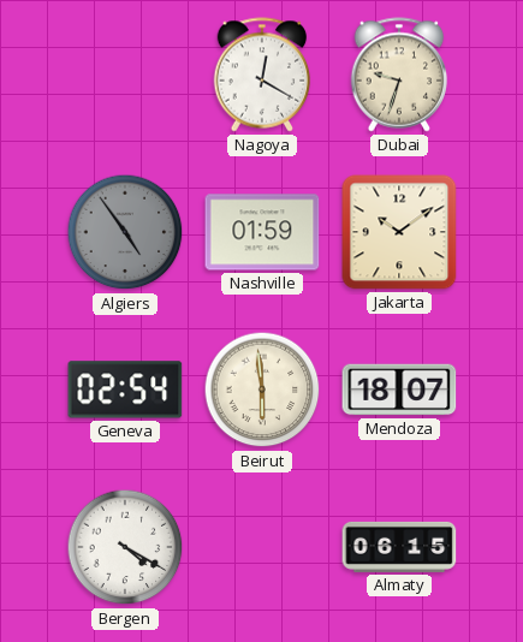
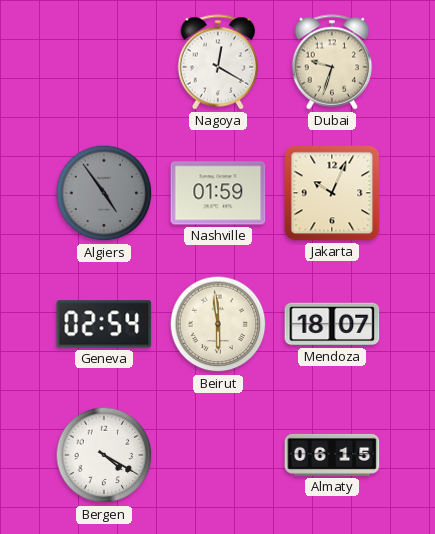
Jakarta: 10:09 -> 10:04
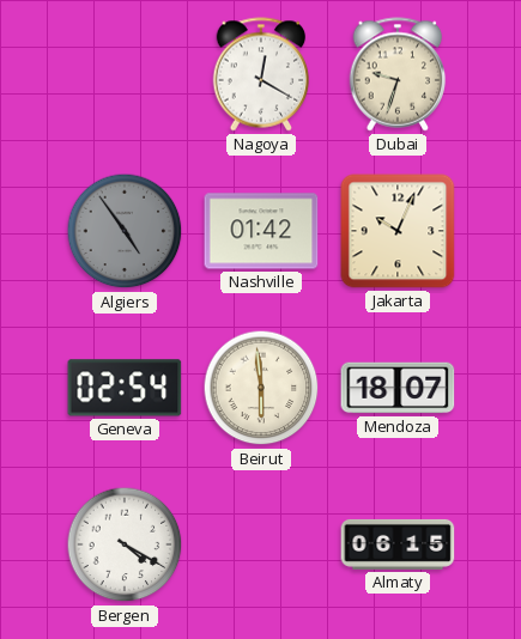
Nashville: 01:59 -> 01:42
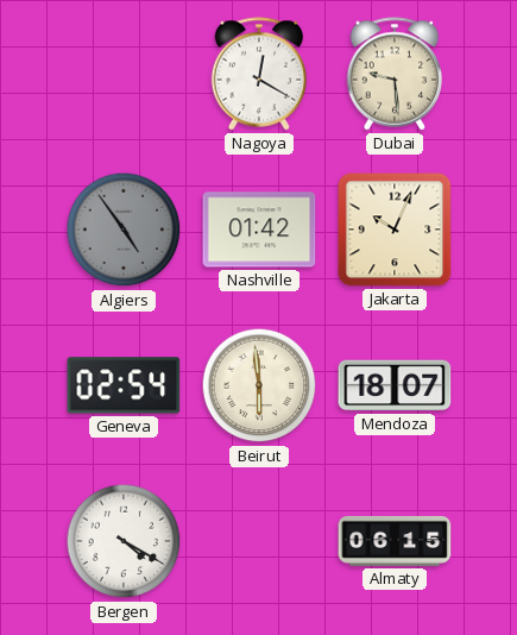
Dubai: 9:33 -> 9:29
